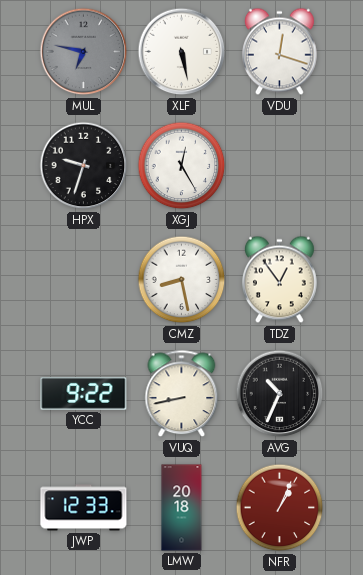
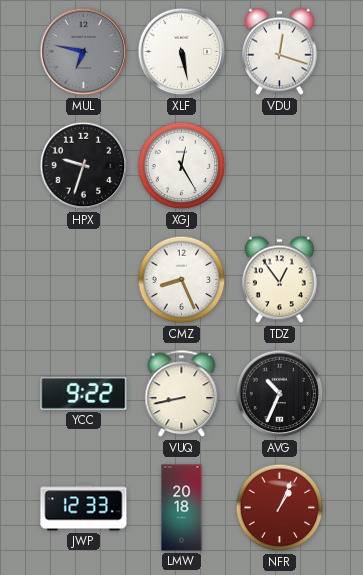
CMZ: 8:28 -> 8:26
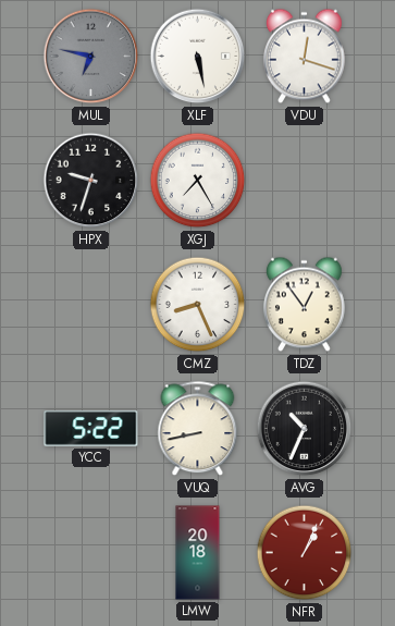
XGJ: 12:25 -> 7:25
YCC: 9:22 -> 5:22
JWP: 12:33 -> none
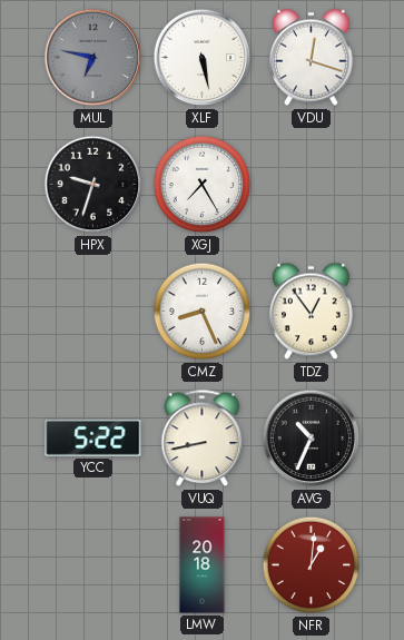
NFR: 1:04 -> 1:01
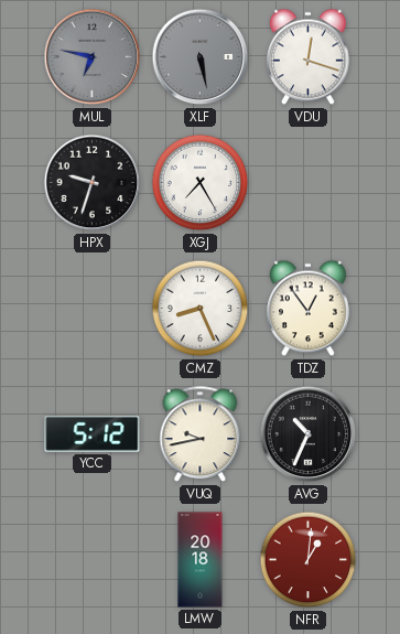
XLF dial: white -> grey
YCC: 5:22 -> 5:12
VUQ: 8:43 -> 9:43
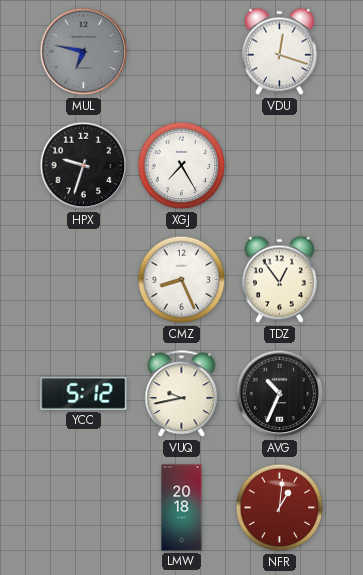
XLF: 5:28 -> none
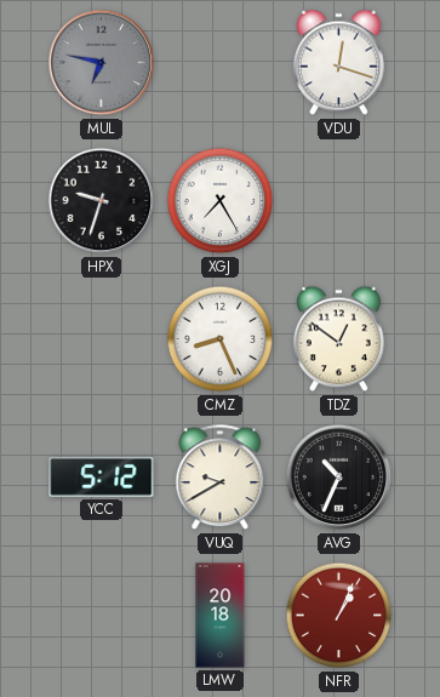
TDZ: 12:54 -> 12:51
VUQ: 9:43 -> 9:40
NFR: 1:01 -> 1:04
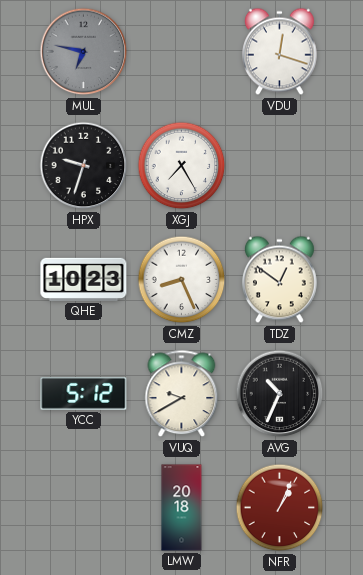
QHE: none -> 10:23
